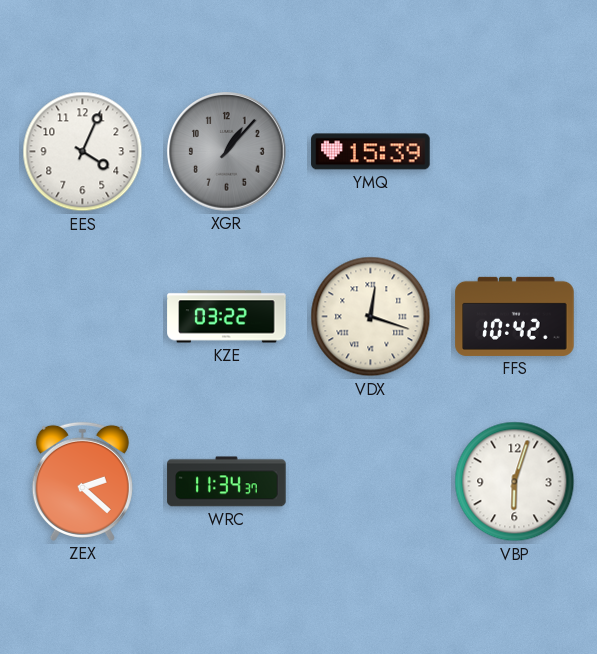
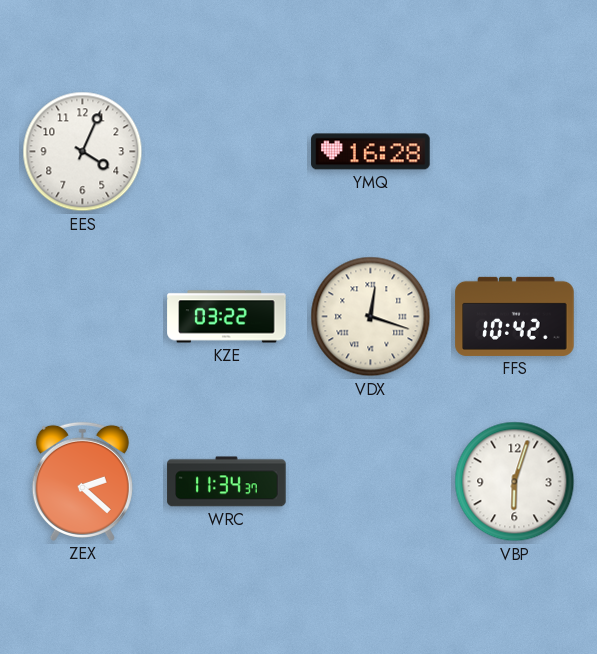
XGR: 1:07 -> none
YMQ: 15:39 -> 16:28
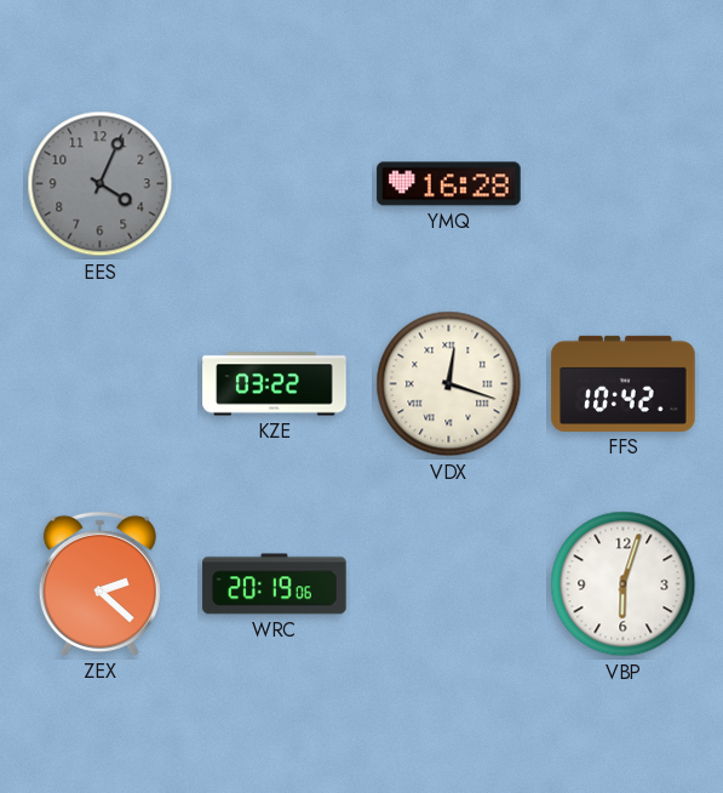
EES dial: white -> grey
WRC: 11:34 -> 20:19
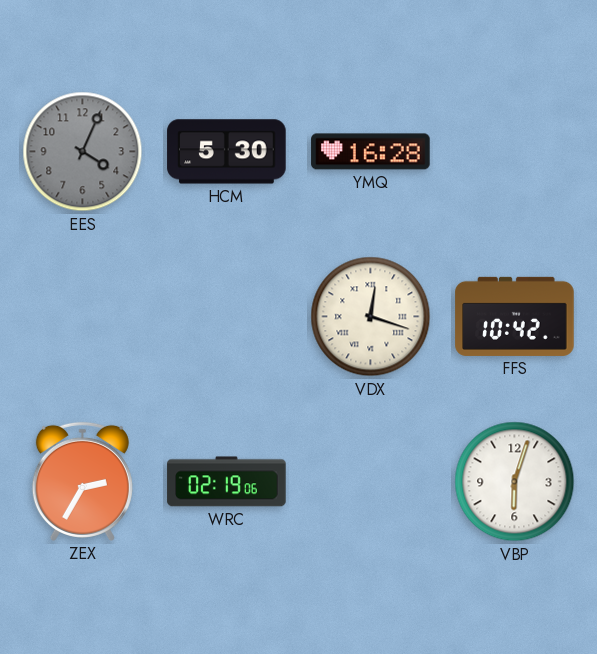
HCM: none -> 5:30
KZE: 03:22 -> none
ZEX: 2:22 -> 2:35
WRC: 20:19 -> 02:19
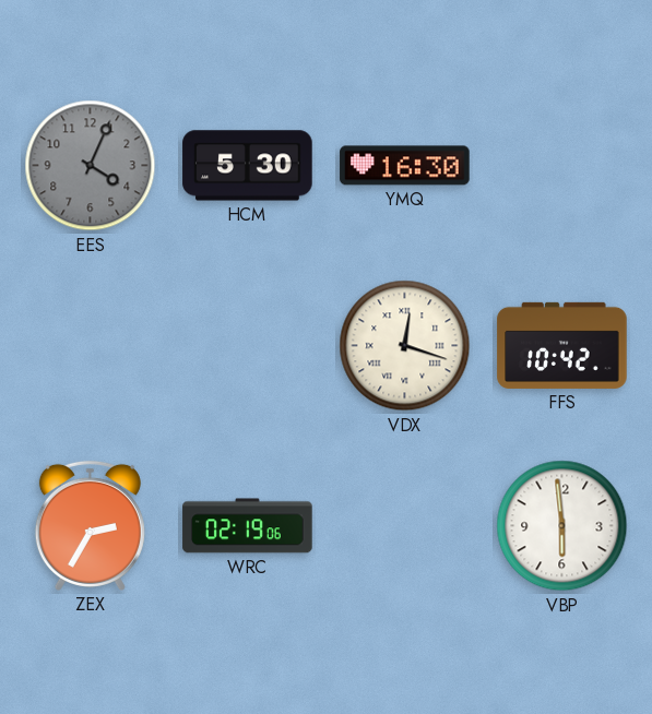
YMQ: 16:28 -> 16:30
VBP: 6:03 -> 5:59
